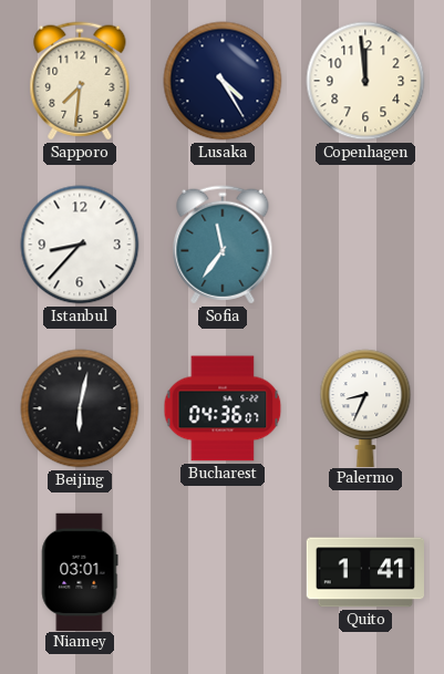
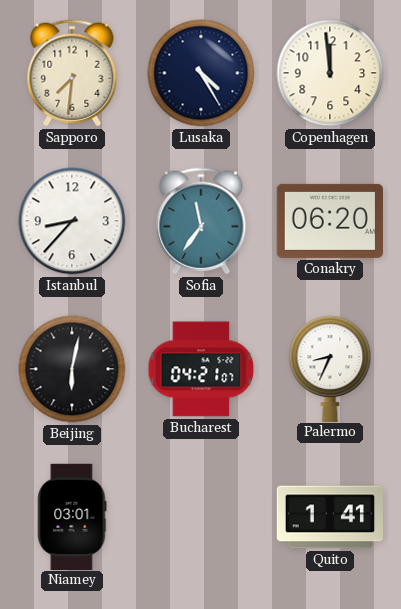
Conakry: none -> 06:20
Bucharest: 04:36 -> 04:21
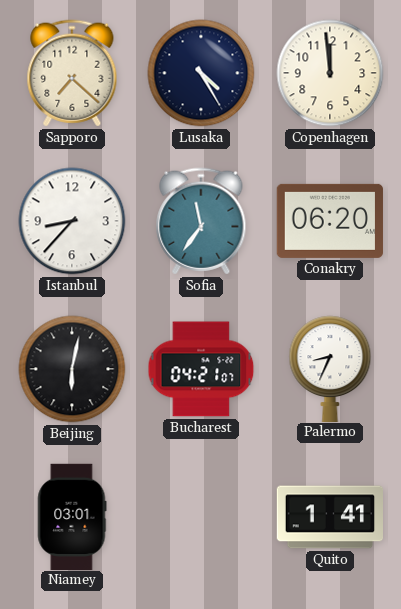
Sapporo: 7:31 -> 7:22
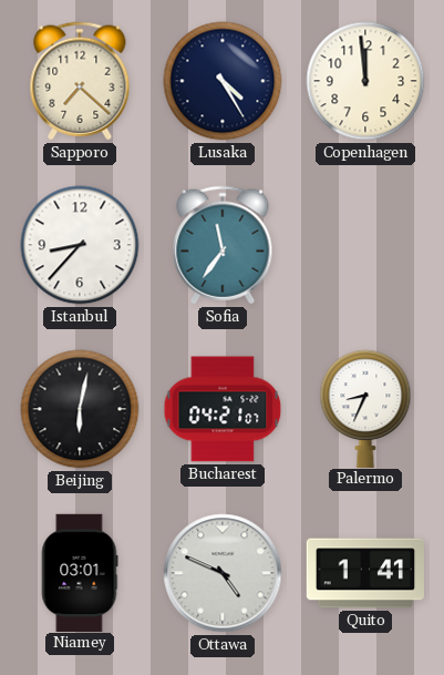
Conakry: 06:20 -> none
Ottawa: none -> 4:49
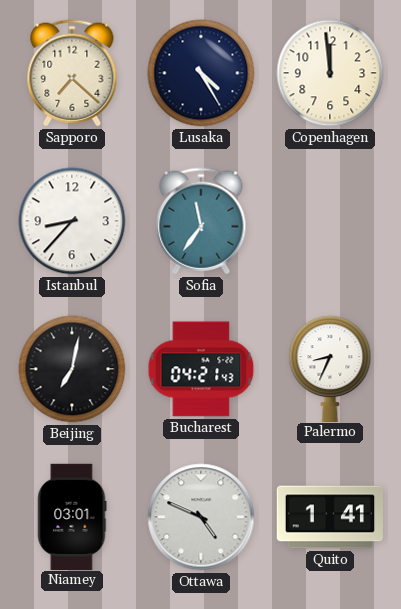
Beijing: 6:02 -> 7:02
Bucharest: 04:21:07 -> 04:21:43
